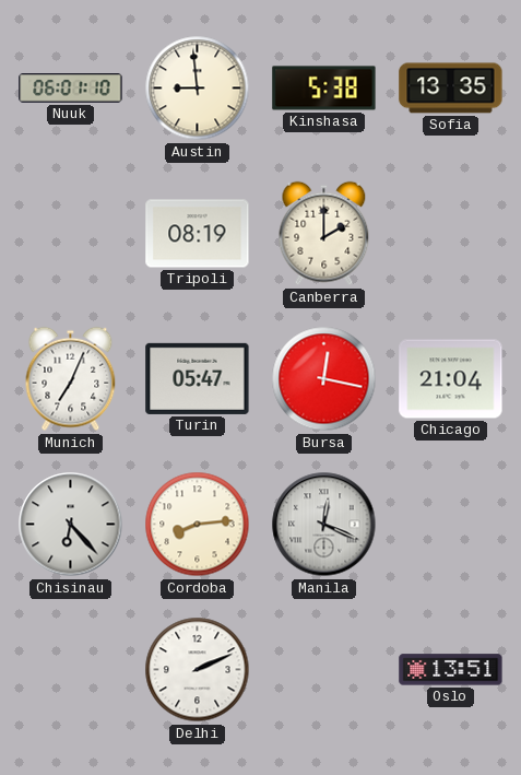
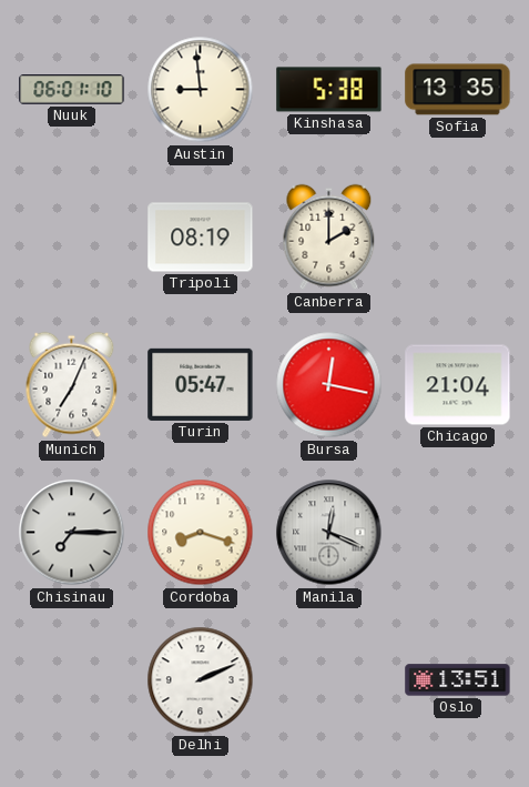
Chisinau: 6:23 -> 7:15
Cordoba: 8:14 -> 8:18
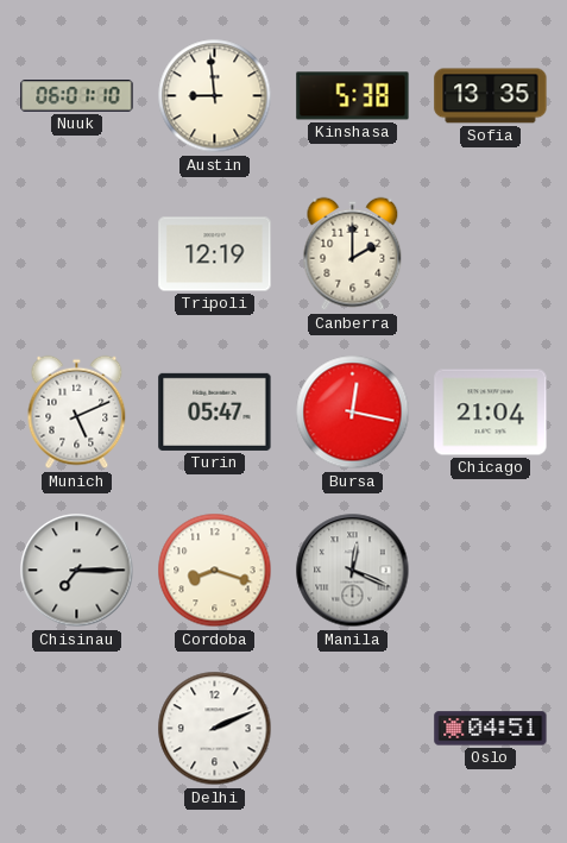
Tripoli: 08:19 -> 12:19
Munich: 7:04 -> 5:11
Oslo: 13:51 -> 04:51
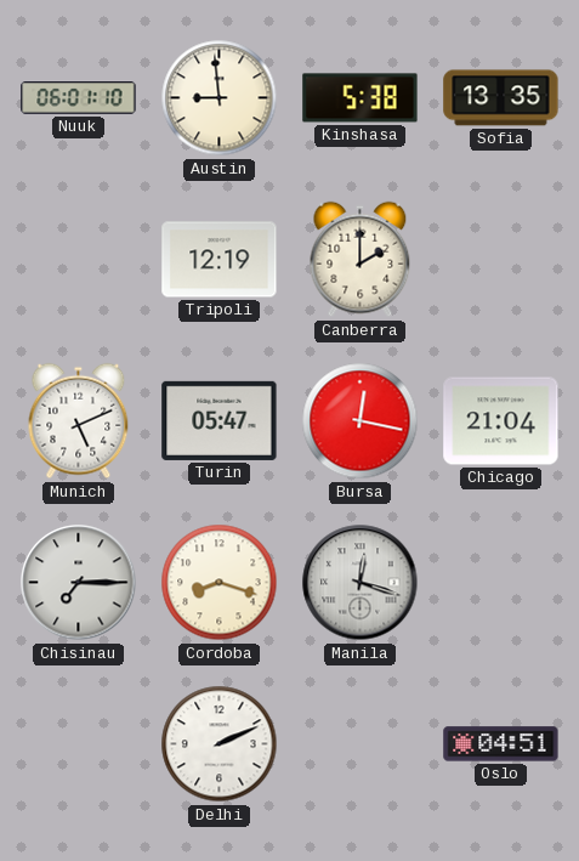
Manila: 12:19 -> 12:18
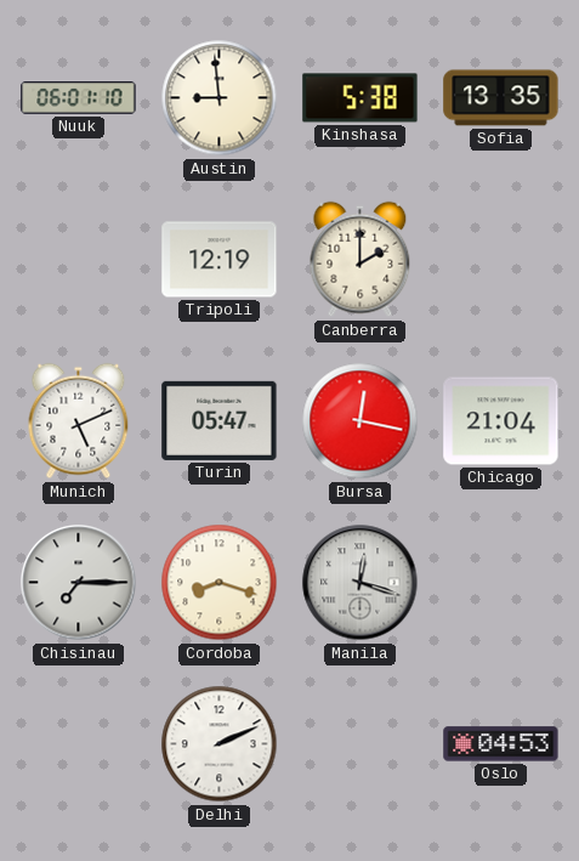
Oslo: 04:51 -> 04:53
